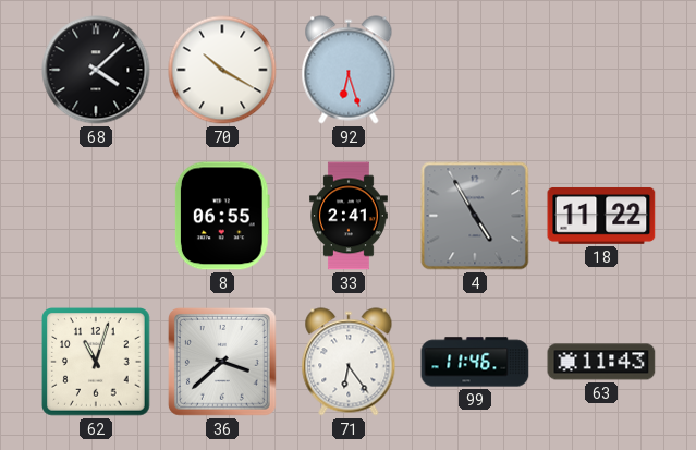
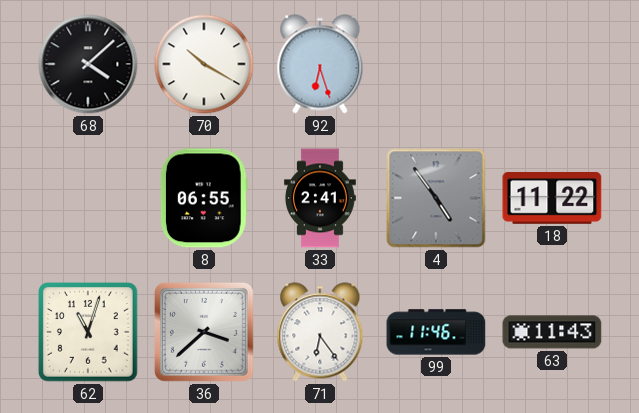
4: 4:55 -> 4:54
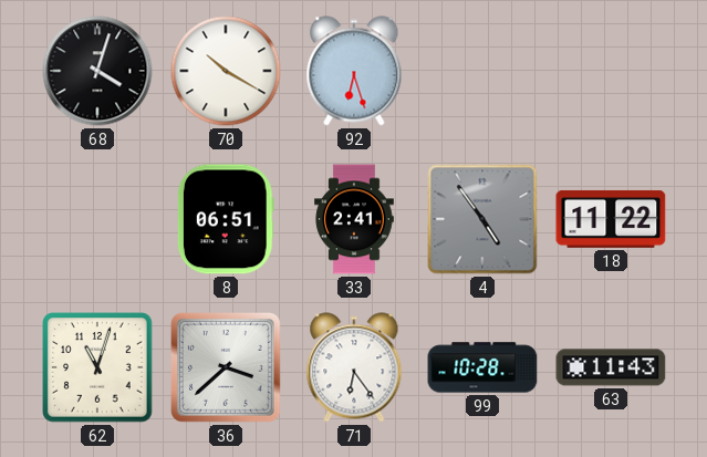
68: 4:08 -> 4:03
8: 06:55 -> 06:51
99: 11:46 -> 10:28
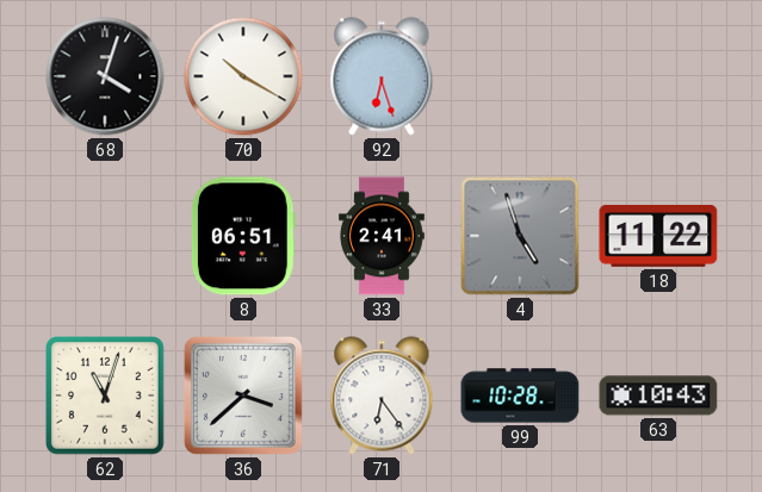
4: 4:54 -> 4:57
63: 11:43 -> 10:43
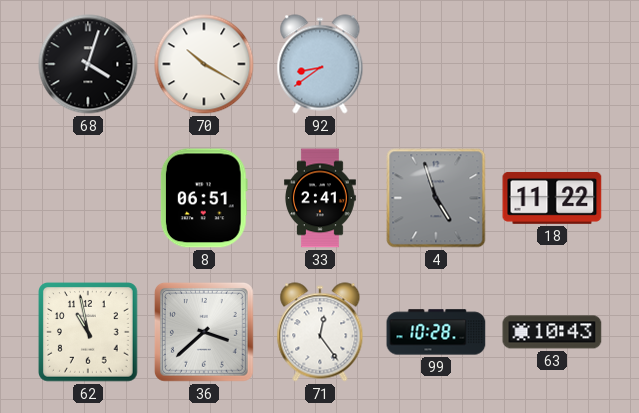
92: 6:27 -> 8:39
62: 11:03 -> 10:58
71: 6:24 -> 12:24
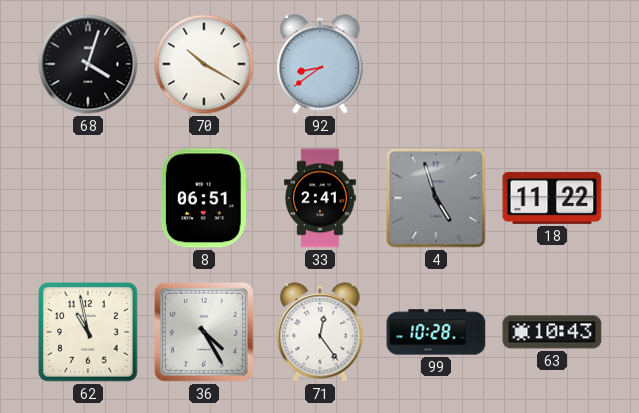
36: 3:38 -> 4:25
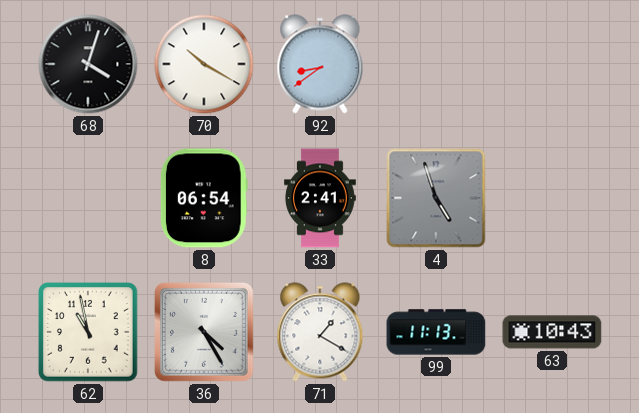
8: 06:51 -> 06:54
18: 11:22 -> none
71: 12:24 -> 1:20
99: 10:28 -> 11:13
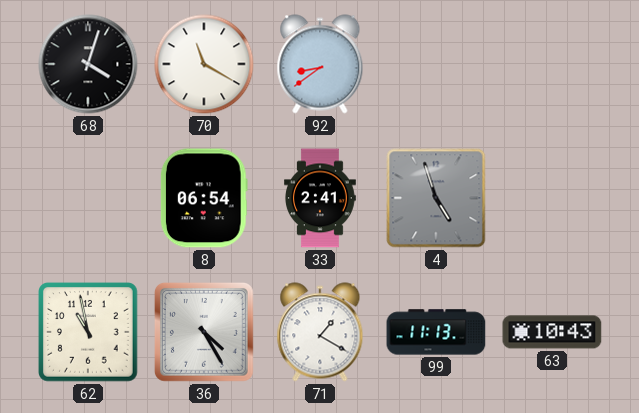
70: 10:20 -> 11:20
